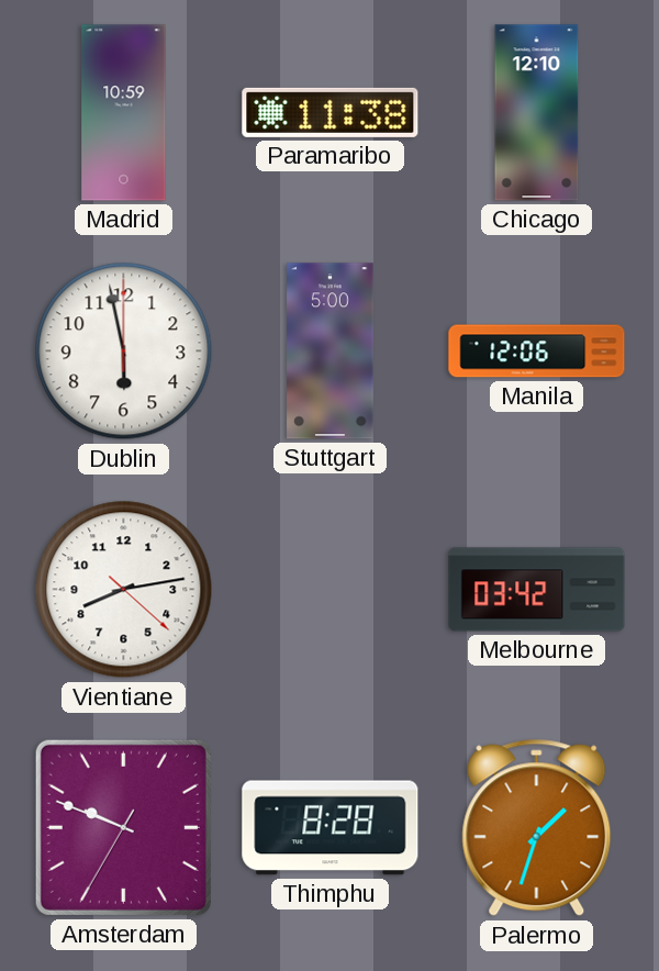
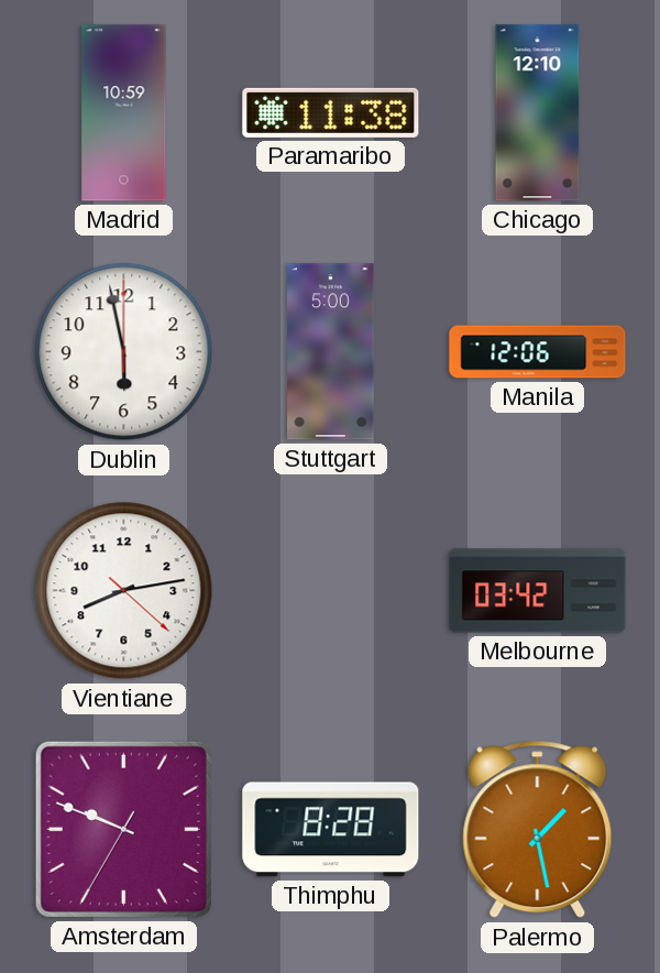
Palermo: 1:33 -> 1:28
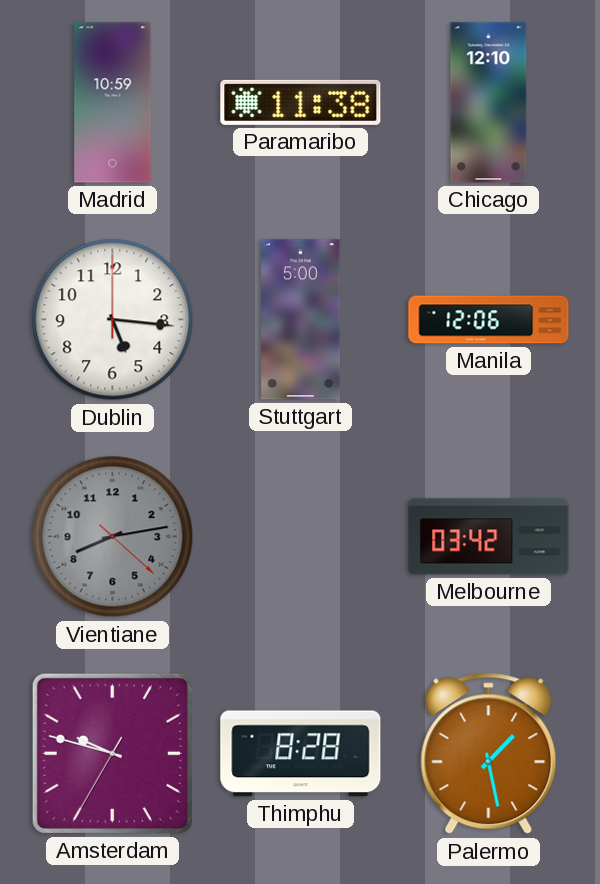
Dublin: 5:58 -> 5:16
Vientiane dial: white -> grey
Amsterdam: 9:48 -> 9:47
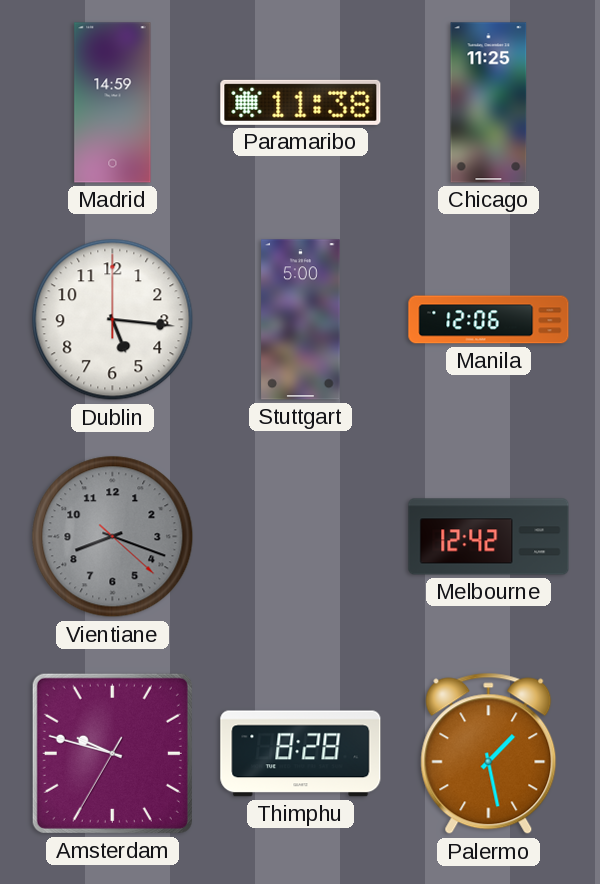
Madrid: 10:59 -> 14:59
Chicago: 12:10 -> 11:25
Vientiane: 8:13 -> 8:18
Melbourne: 03:42 -> 12:42
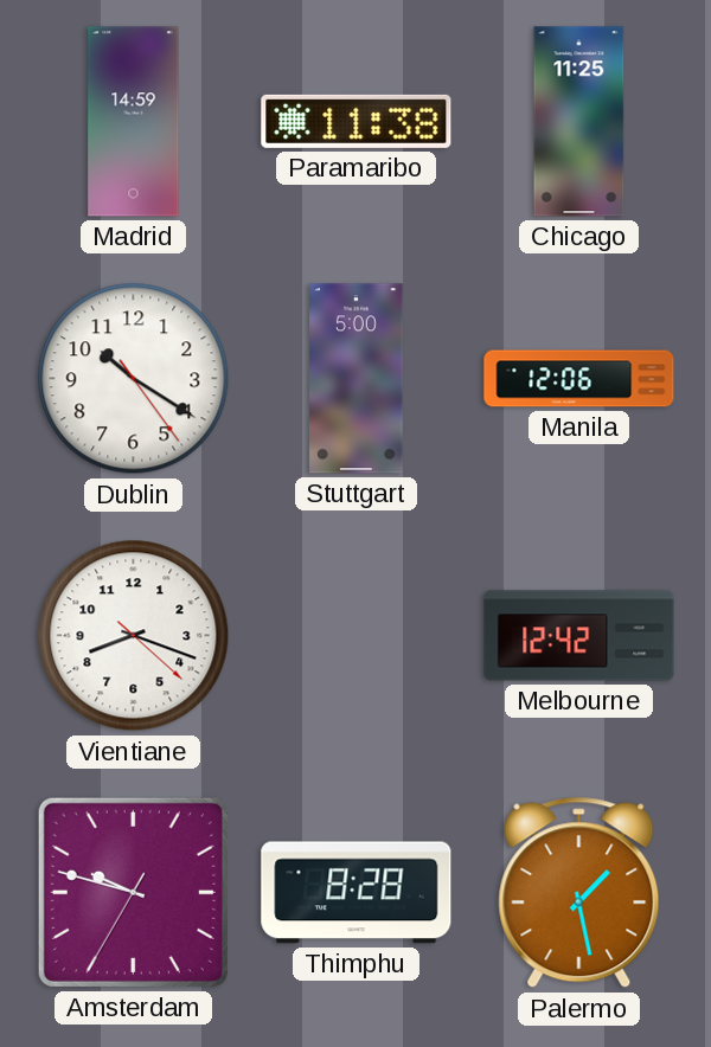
Dublin: 5:16 -> 10:20
Vientiane dial: grey -> white
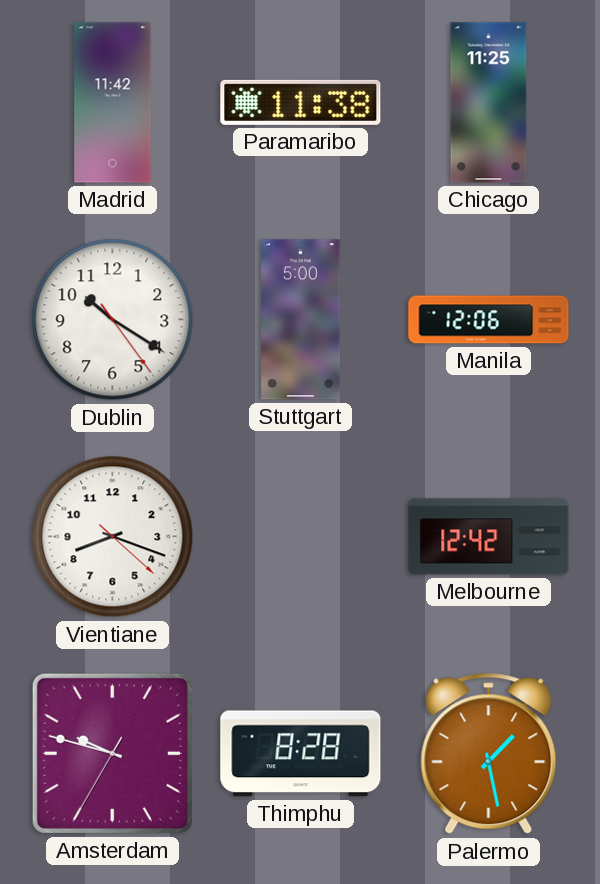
Madrid: 14:59 -> 11:42
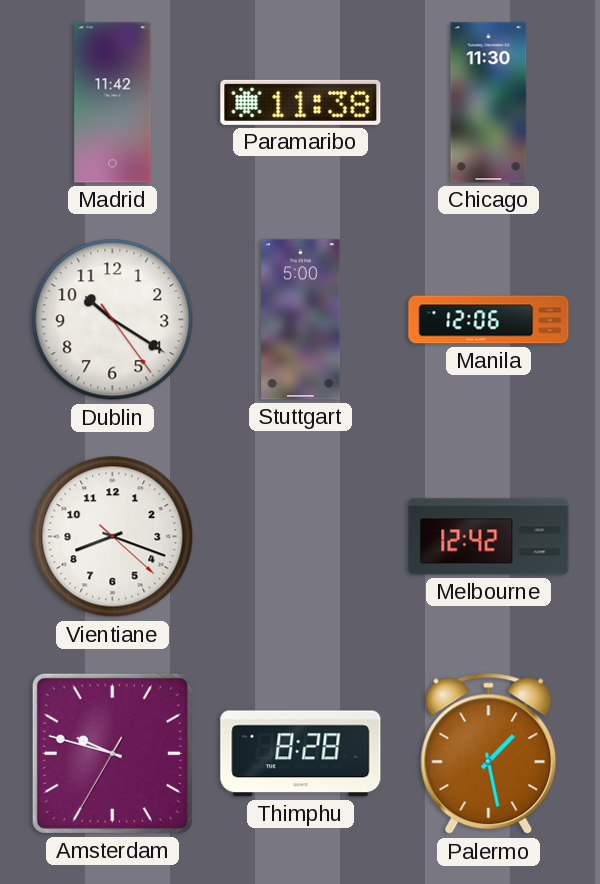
Chicago: 11:25 -> 11:30
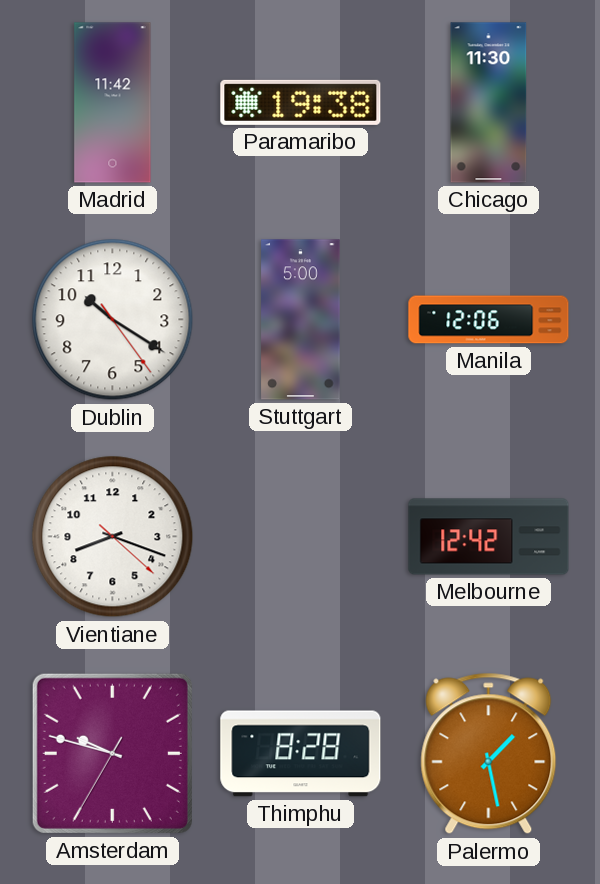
Paramaribo: 11:38 -> 19:38
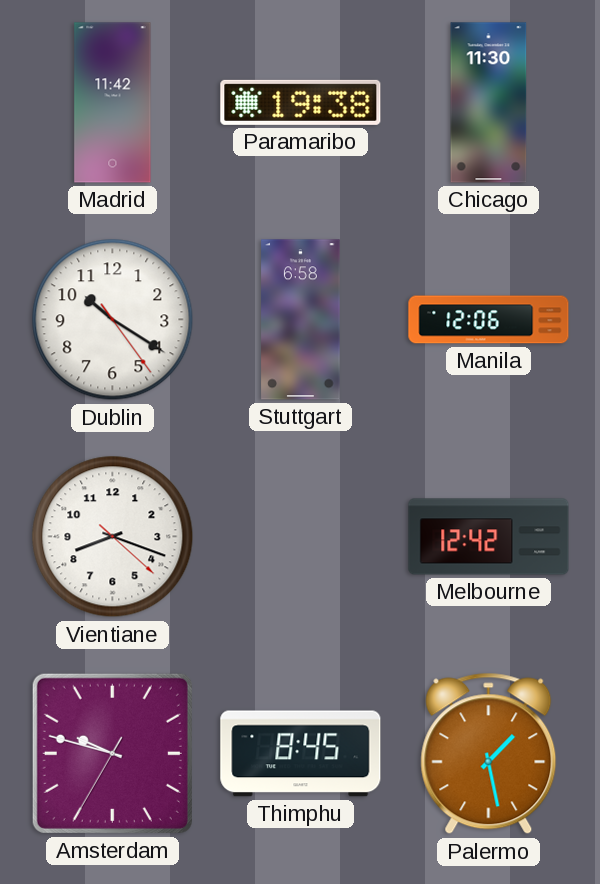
Stuttgart: 5:00 -> 6:58
Thimphu: 8:28 -> 8:45
